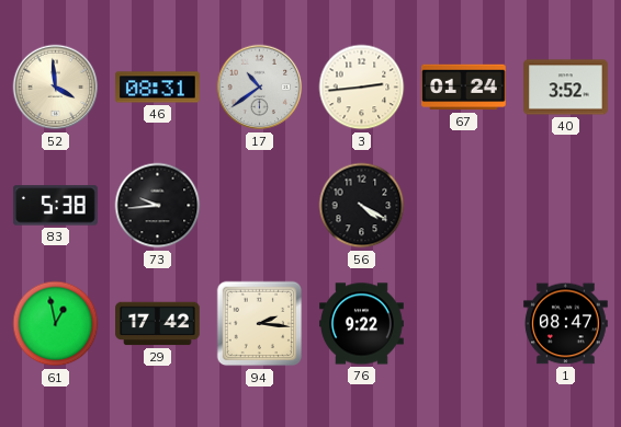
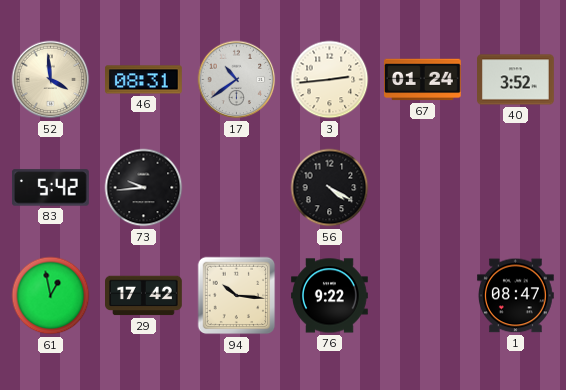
83: 5:38 -> 5:42
94: 2:16 -> 10:16
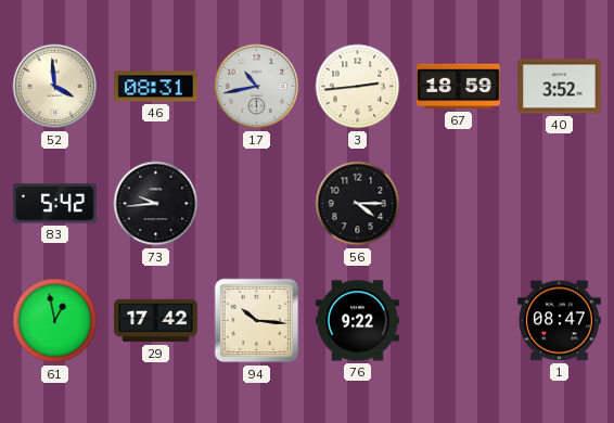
17: 10:39 -> 10:43
67: 01:24 -> 18:59
56: 4:20 -> 4:15
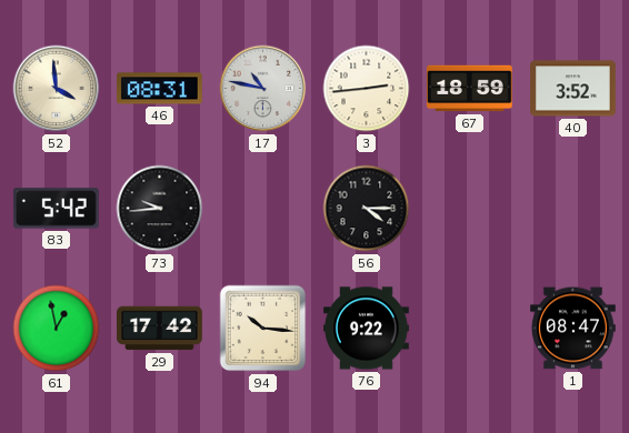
17: 10:43 -> 10:47
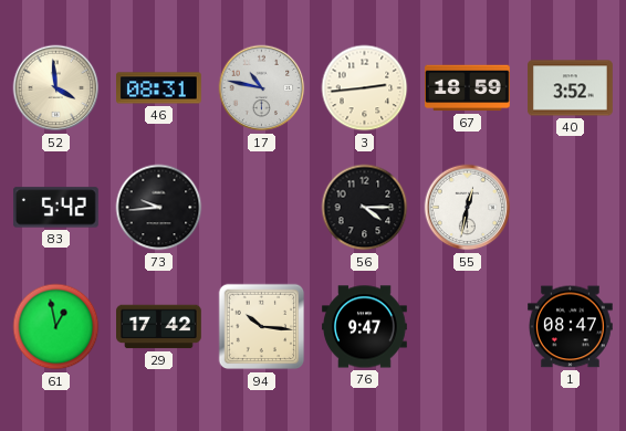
55: none -> 12:32
76: 9:22 -> 9:47
